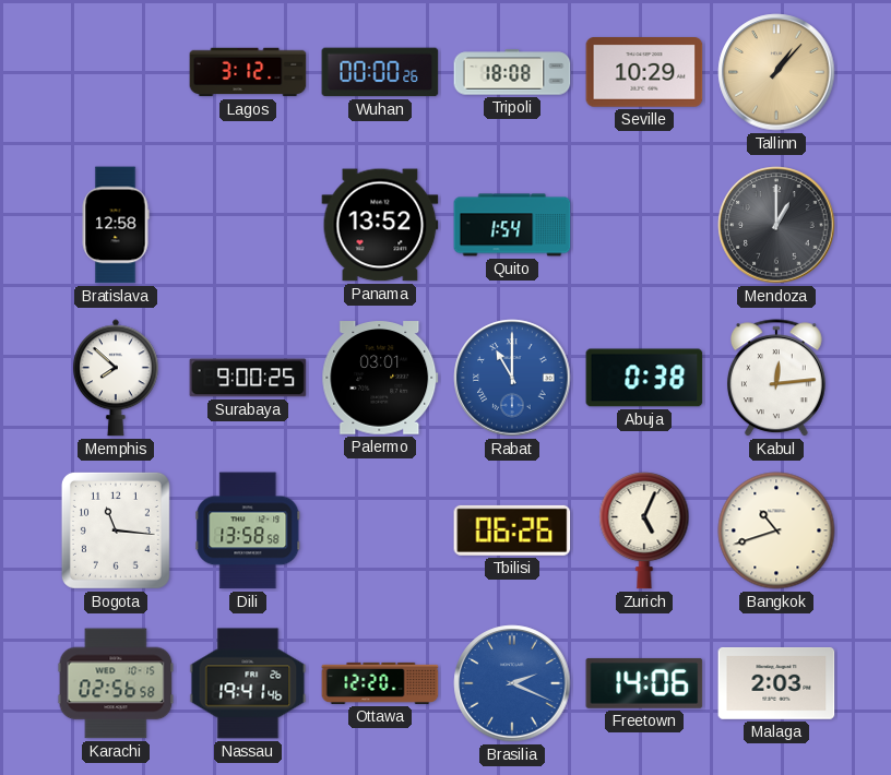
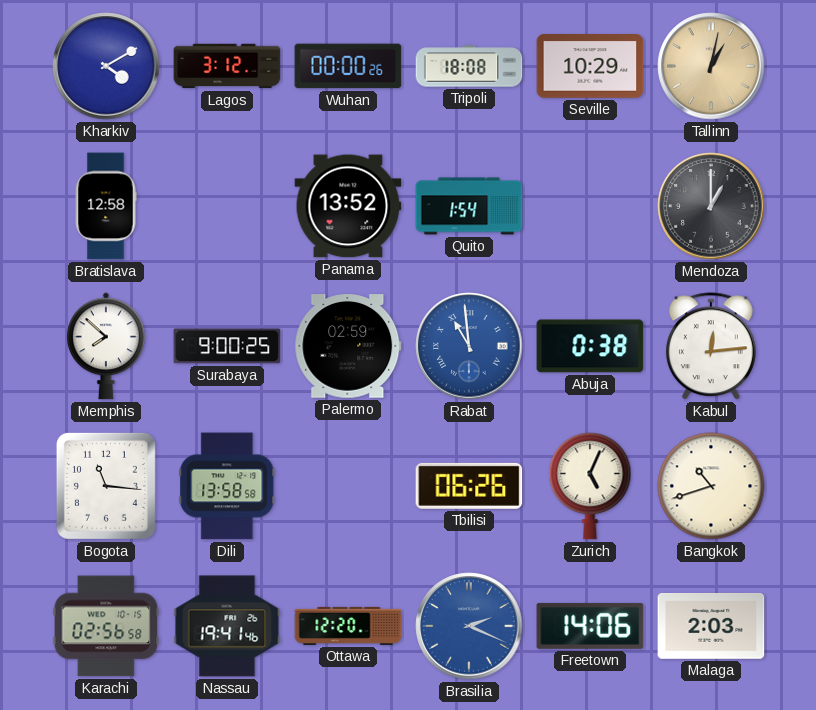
Kharkiv: none -> 4:10
Tallinn: 1:07 -> 1:02
Palermo: 03:01 -> 02:59
Rabat: 11:00 -> 10:59
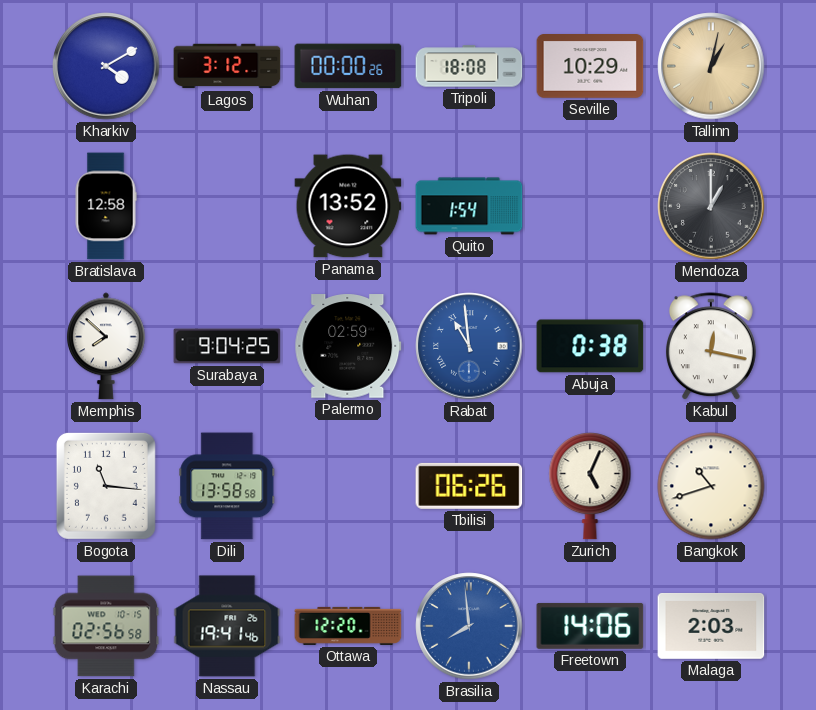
Surabaya: 9:00 -> 9:04
Kabul: 12:14 -> 12:17
Brasilia: 2:19 -> 7:59
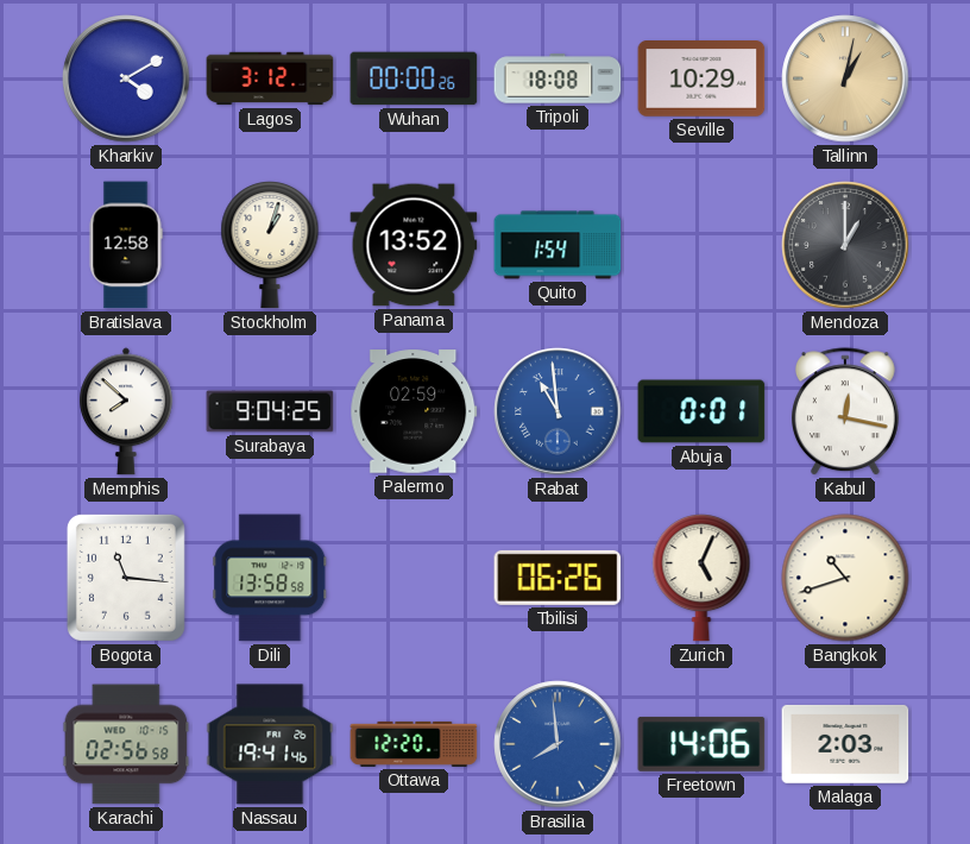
Stockholm: none -> 1:03
Abuja: 0:38 -> 0:01
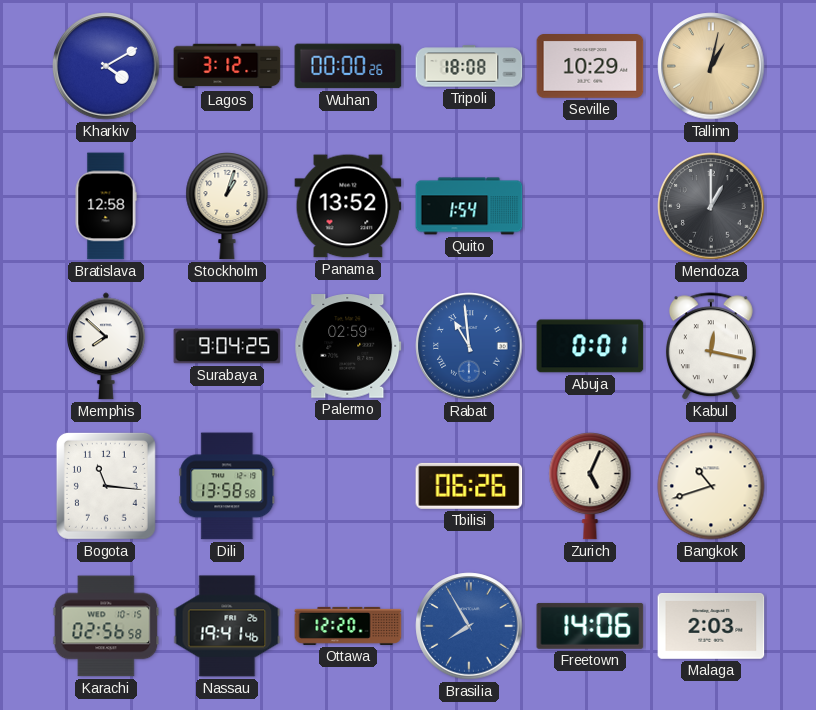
Brasilia: 7:59 -> 7:55
